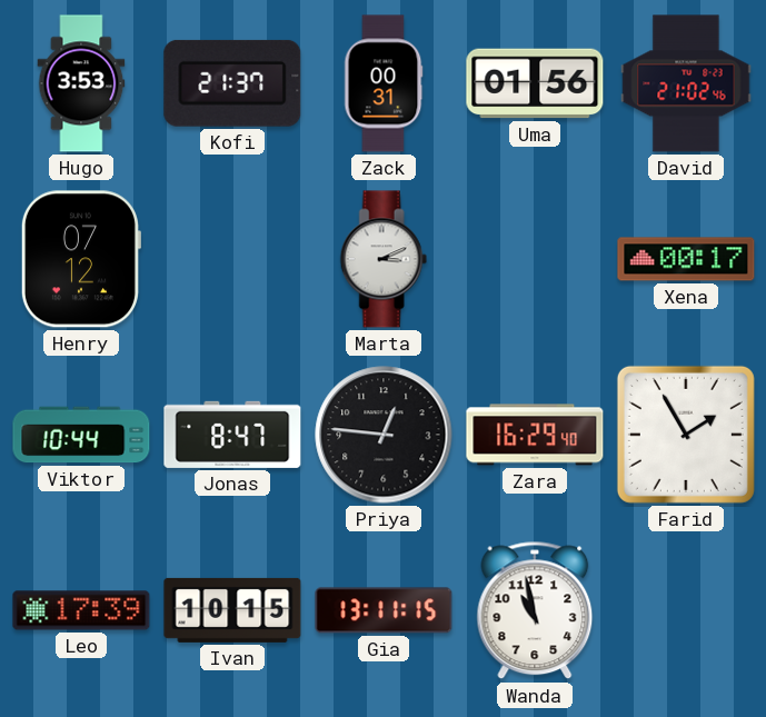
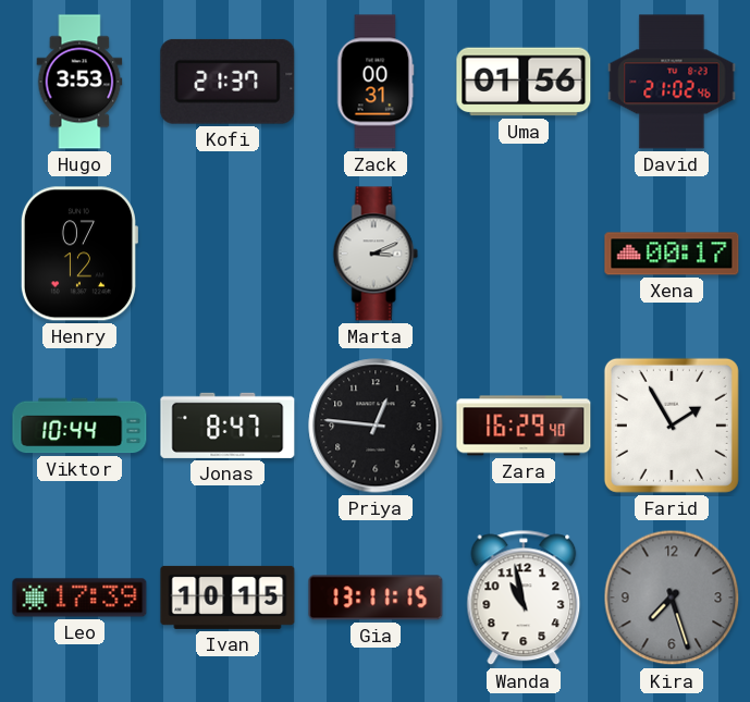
Kira: none -> 7:27
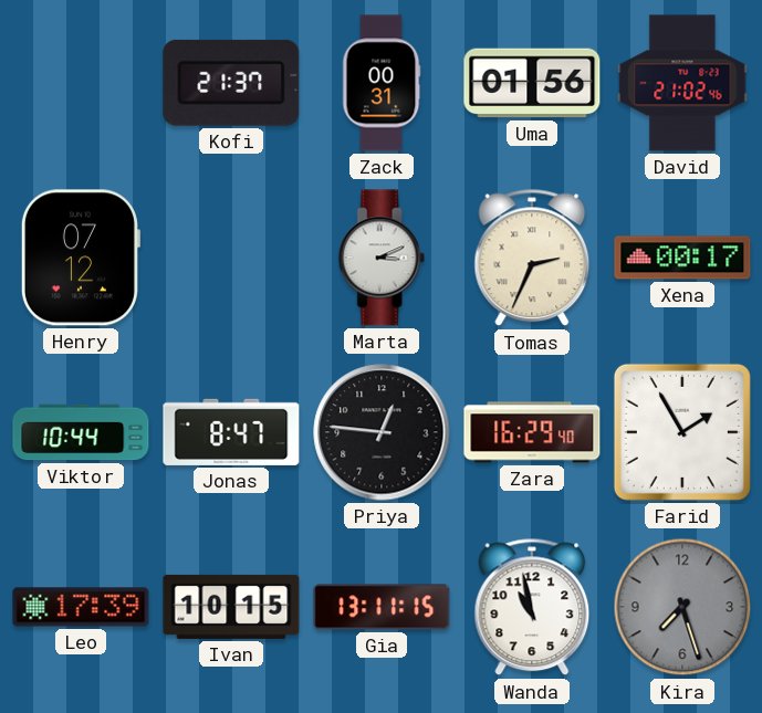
Hugo: 3:53 -> none
Tomas: none -> 2:34
